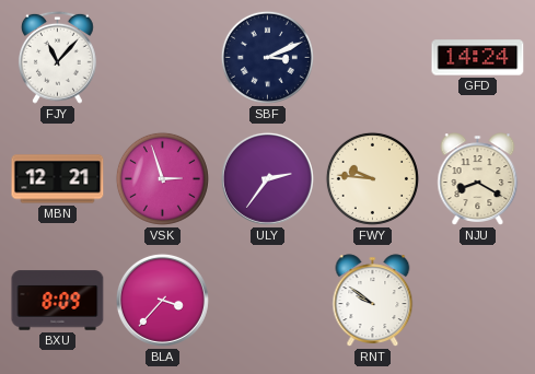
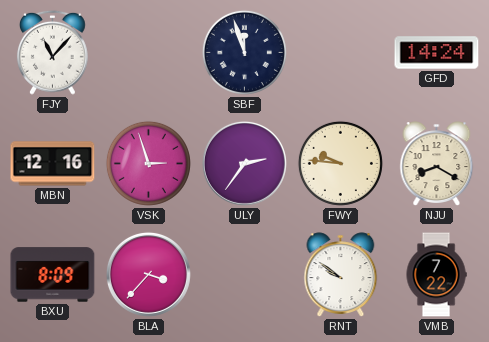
SBF: 3:11 -> 11:57
MBN: 12:21 -> 12:16
VMB: none -> 7:22
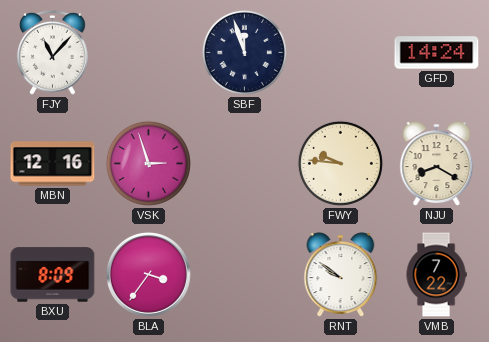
ULY: 2:36 -> none
BLA: 3:37 -> 3:36
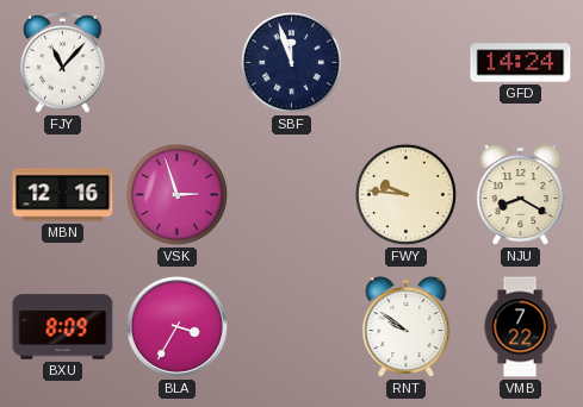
BLA: 3:36 -> 3:35
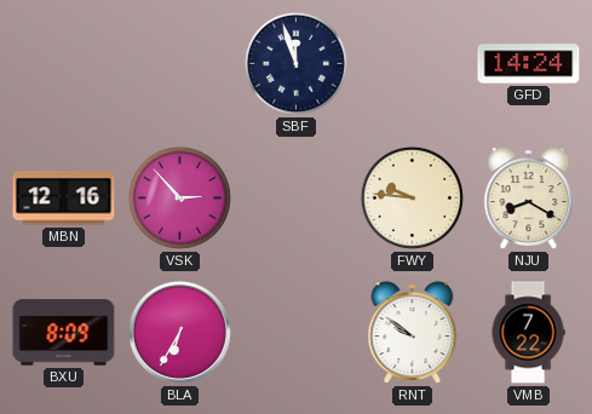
FJY: 11:07 -> none
VSK: 2:57 -> 2:53
BLA: 3:35 -> 6:35
